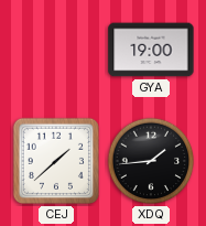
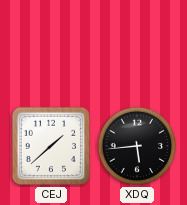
GYA: 19:00 -> none
XDQ: 1:44 -> 5:44
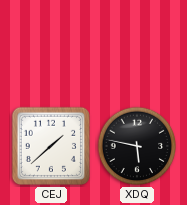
XDQ: 5:44 -> 5:47
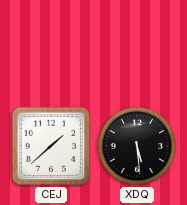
XDQ: 5:47 -> 5:29
